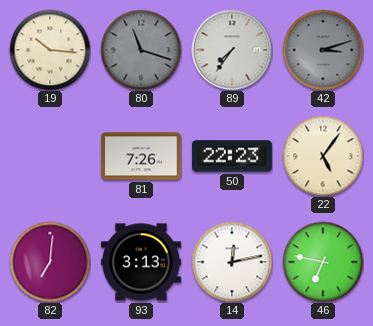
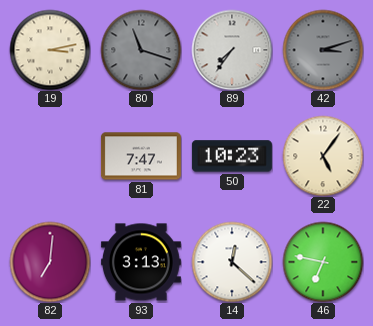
19: 10:16 -> 3:13
81: 7:26 -> 7:47
50: 22:23 -> 10:23
14: 12:13 -> 12:22
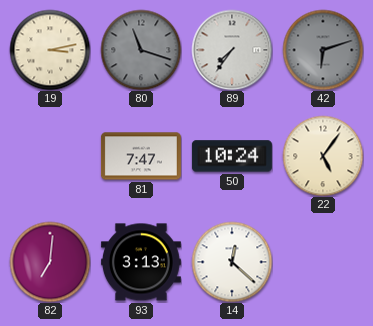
42: 3:12 -> 6:12
50: 10:23 -> 10:24
46: 6:47 -> none
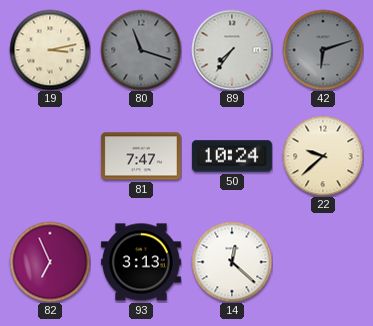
22: 5:06 -> 9:38
82: 7:01 -> 6:56
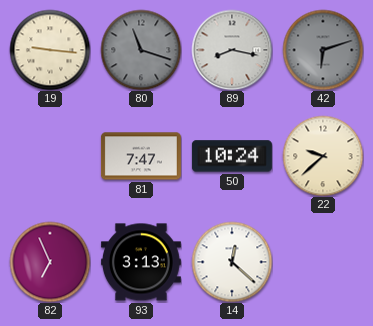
19: 3:13 -> 9:16
89: 7:36 -> 8:17
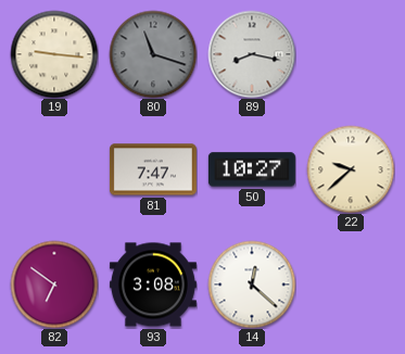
42: 6:12 -> none
50: 10:24 -> 10:27
82: 6:56 -> 6:51
93: 3:13 -> 3:08
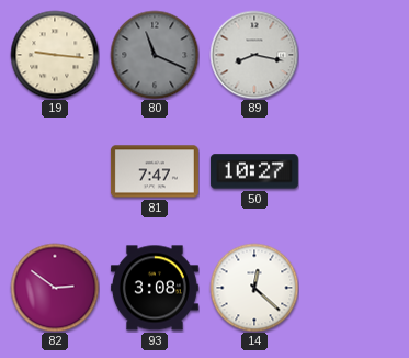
80: 11:18 -> 11:19
22: 9:38 -> none
82: 6:51 -> 2:51
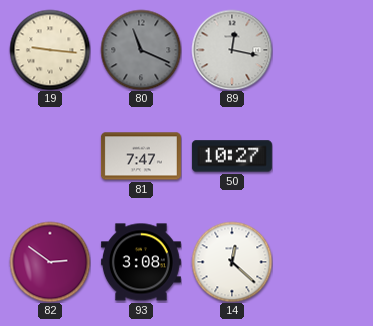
89: 8:17 -> 12:17
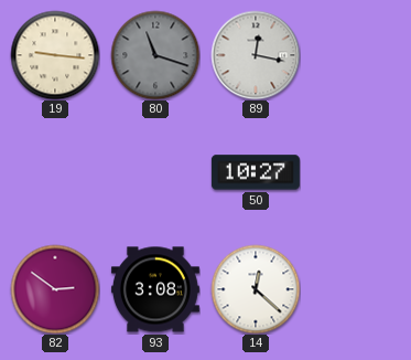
80: 11:19 -> 11:18
81: 7:47 -> none
